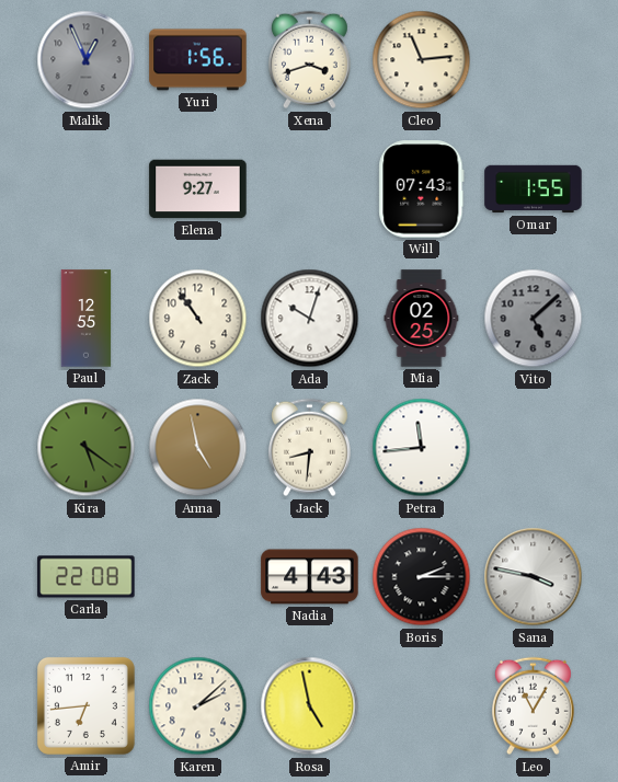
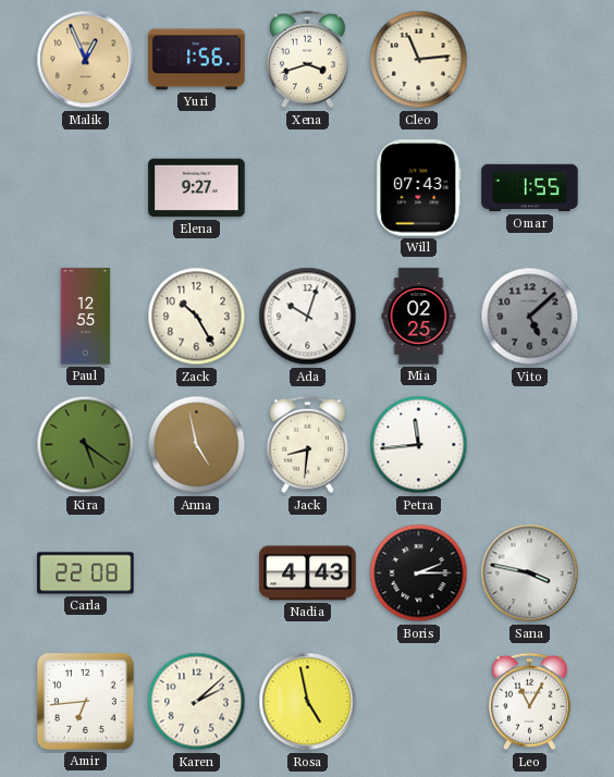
Malik dial: grey -> champagne
Zack: 10:54 -> 10:25
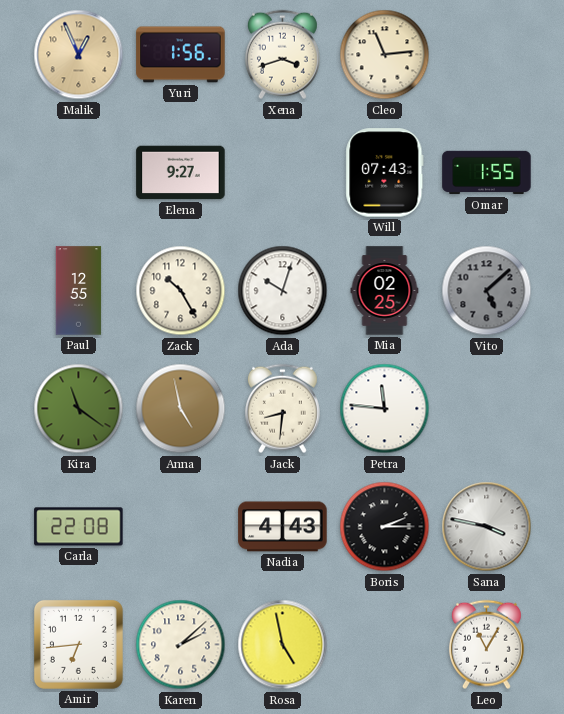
Kira: 5:21 -> 11:21
Petra: 11:44 -> 11:46
